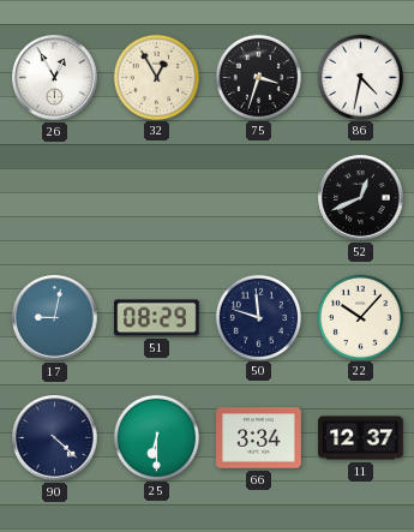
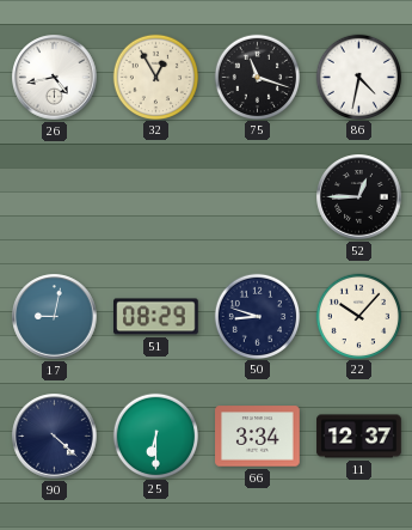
26: 12:55 -> 4:43
75: 3:33 -> 11:18
52: 12:41 -> 12:45
50: 11:48 -> 8:48
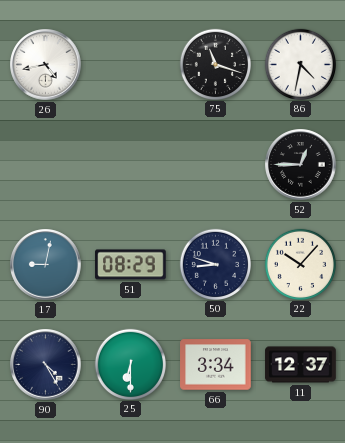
32: 12:55 -> none
90: 4:22 -> 4:25
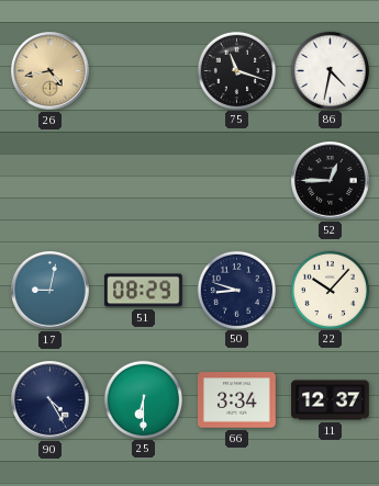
26 dial: white -> champagne
